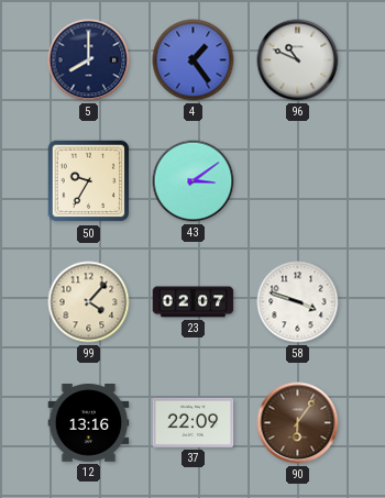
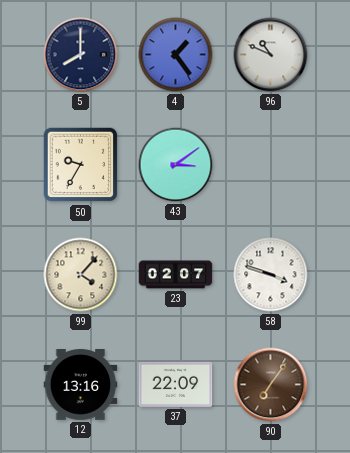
90: 6:06 -> 7:06
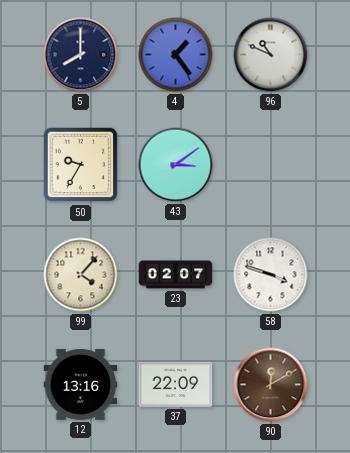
90: 7:06 -> 12:10
